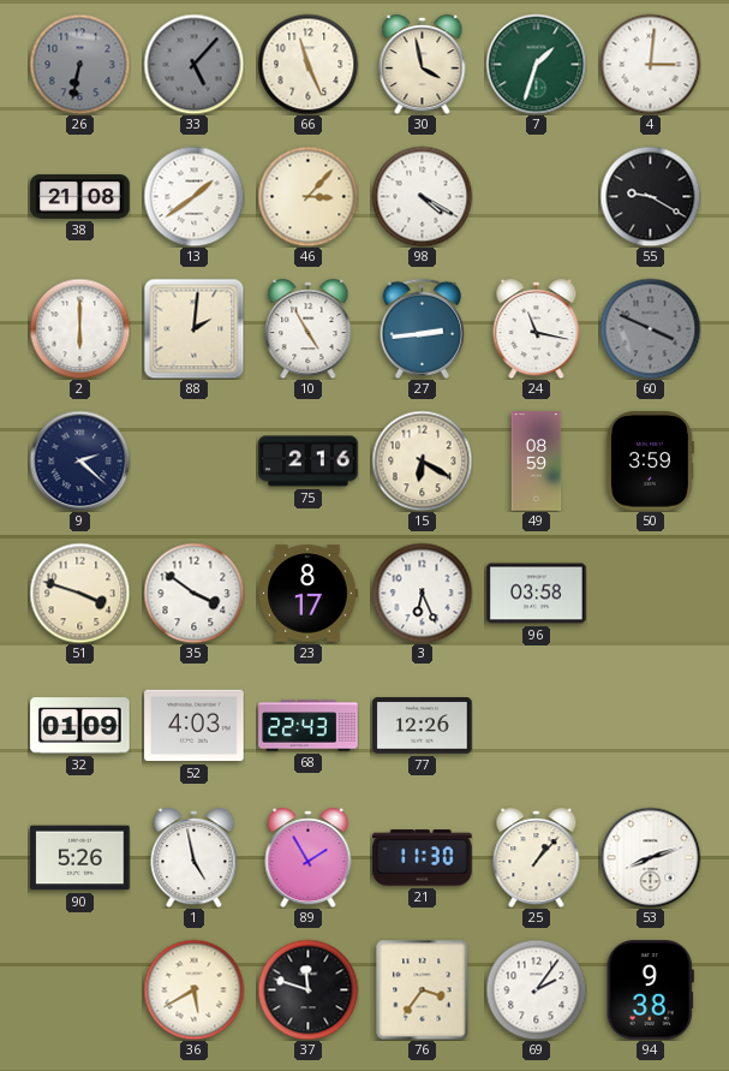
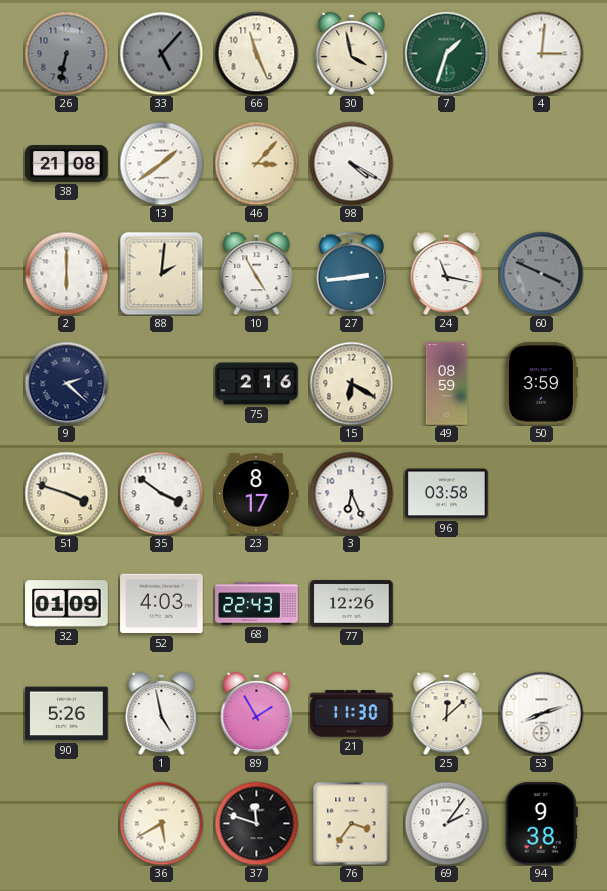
55: 9:20 -> none
25: 1:07 -> 12:08
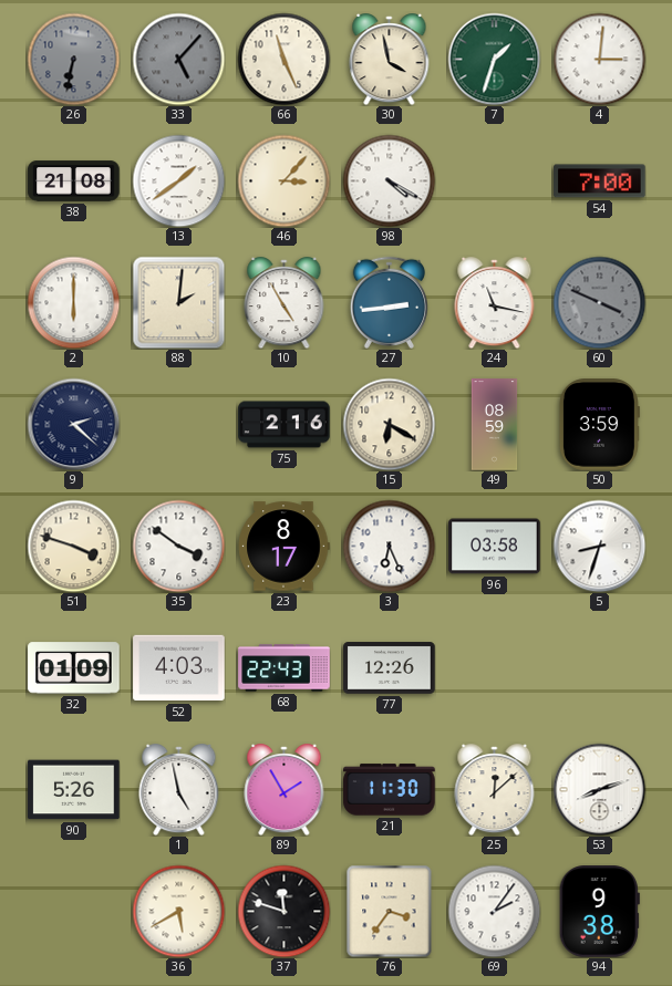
54: none -> 7:00
5: none -> 8:33
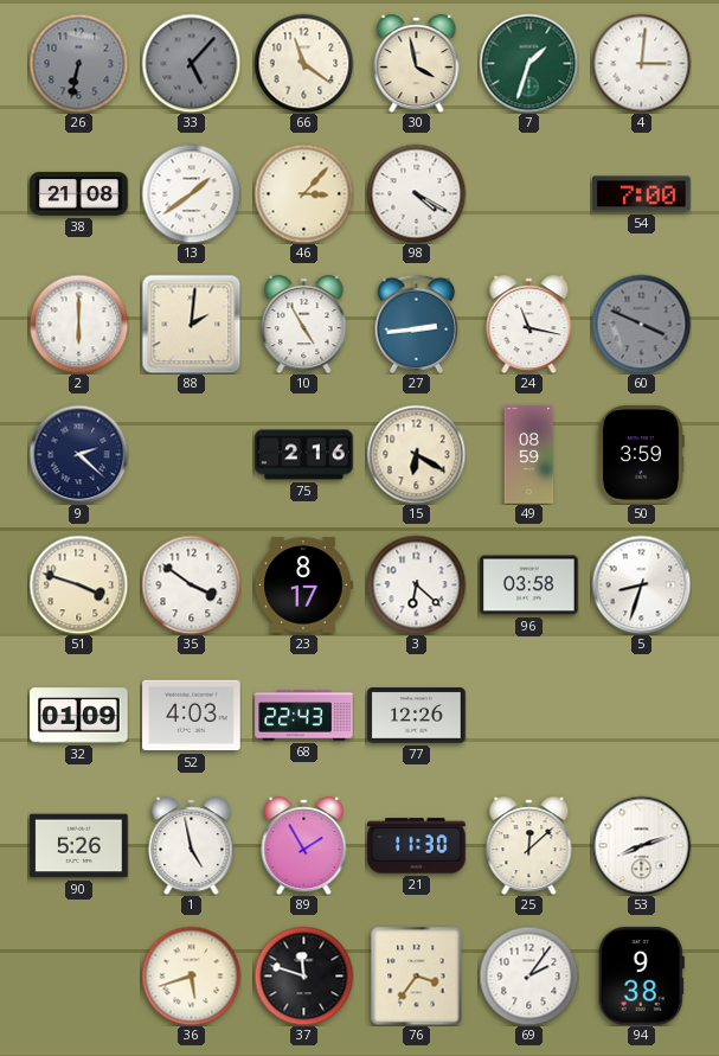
66: 11:26 -> 11:21
3: 6:26 -> 6:22
36: 5:40 -> 5:42
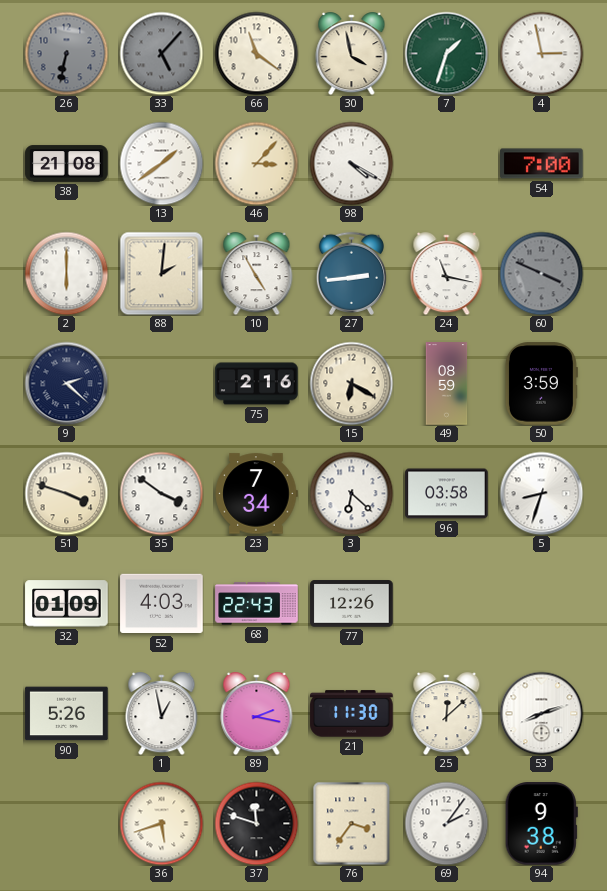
4: 3:01 -> 2:58
23: 8:17 -> 7:34
1: 4:58 -> 12:58
89: 1:55 -> 2:17
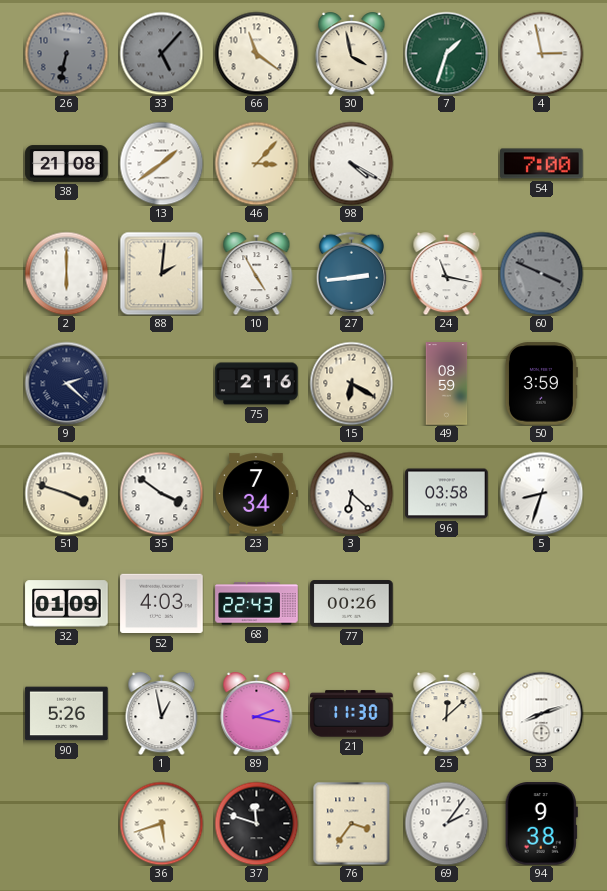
77: 12:26 -> 00:26
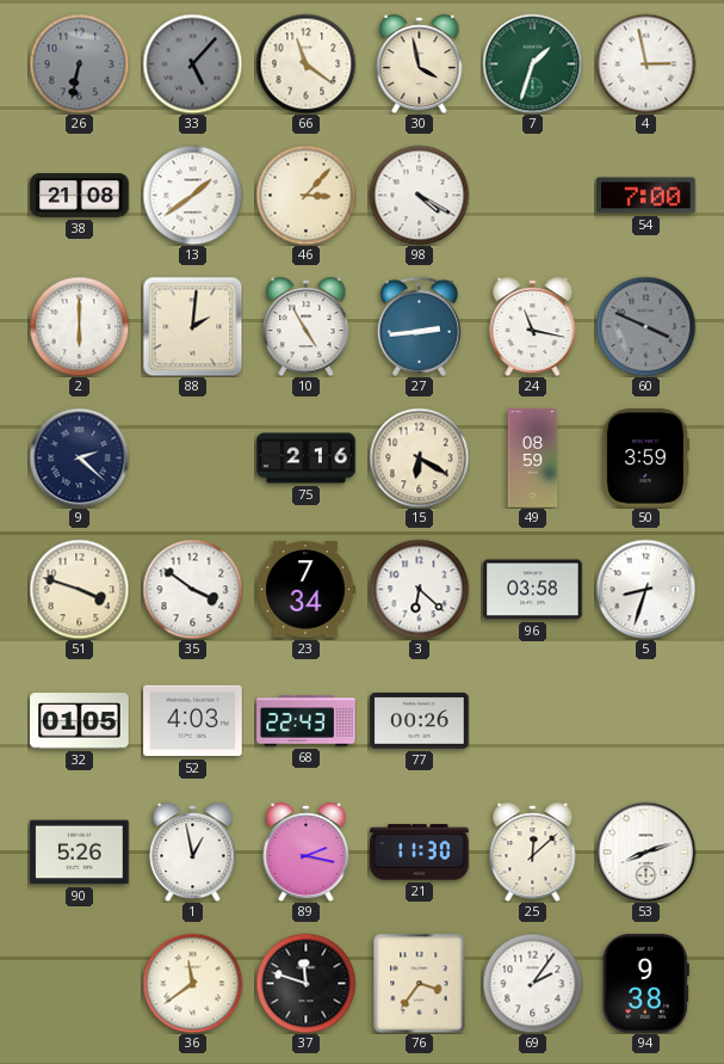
32: 01:09 -> 01:05
36: 5:42 -> 11:39
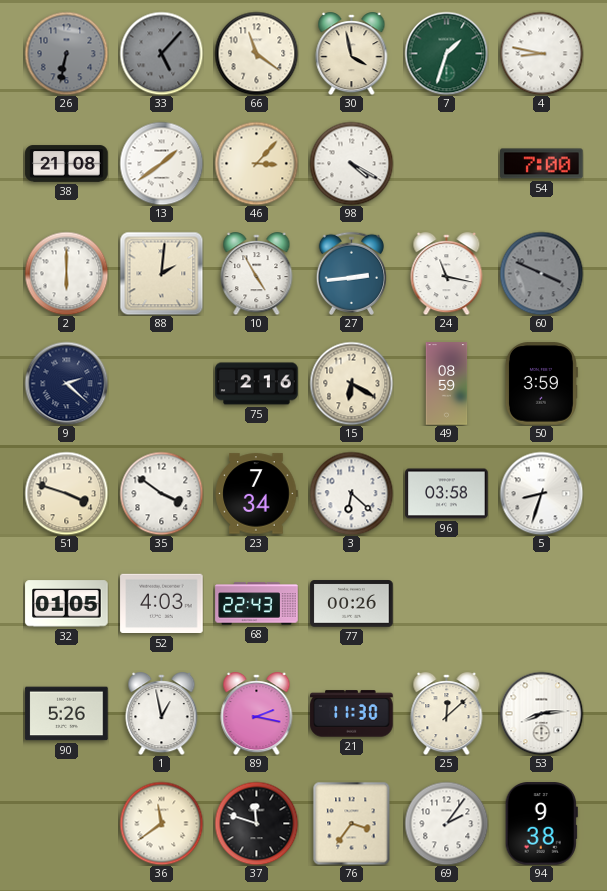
4: 2:58 -> 8:47
53: 8:12 -> 8:14
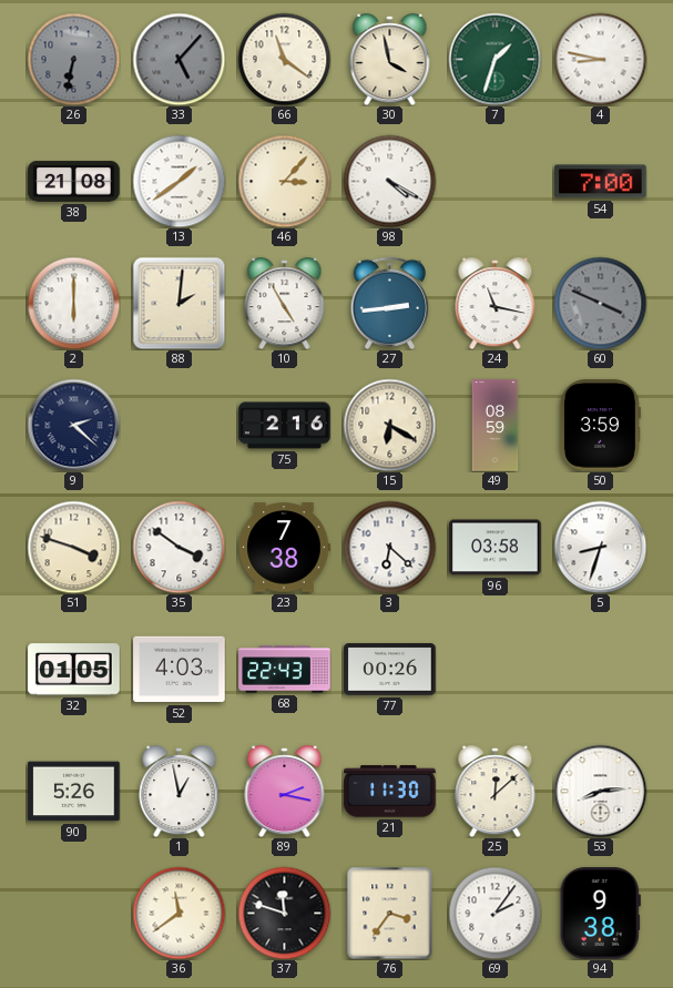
23: 7:34 -> 7:38
